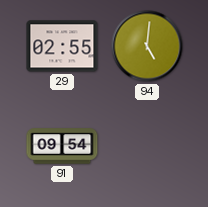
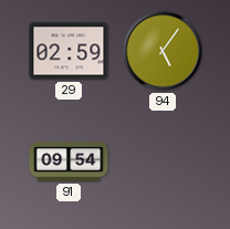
29: 02:55 -> 02:59
94: 5:01 -> 5:06
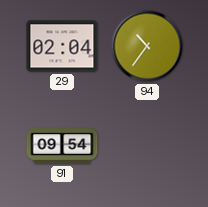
29: 02:59 -> 02:04
94: 5:06 -> 10:36
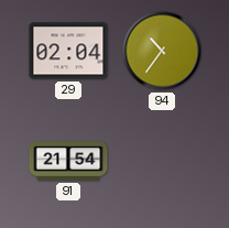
91: 09:54 -> 21:54
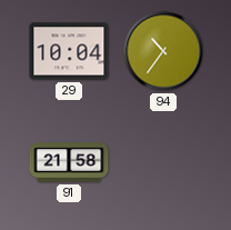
29: 02:04 -> 10:04
91: 21:54 -> 21:58
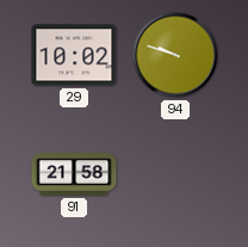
29: 10:04 -> 10:02
94: 10:36 -> 9:48
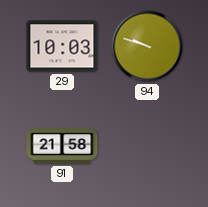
29: 10:02 -> 10:03
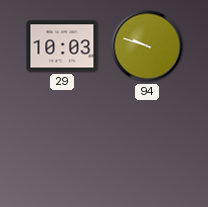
91: 21:58 -> none
